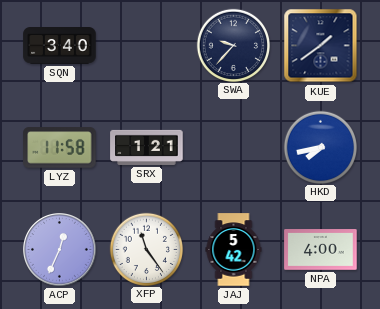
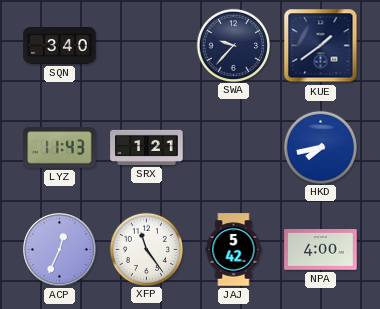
LYZ: 11:58 -> 11:43
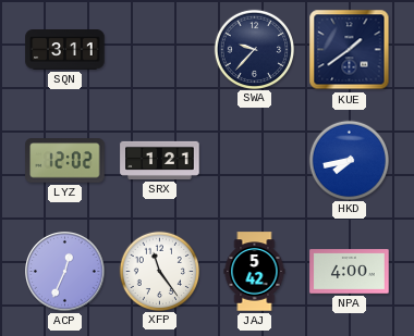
SQN: 3:40 -> 3:11
LYZ: 11:43 -> 12:02
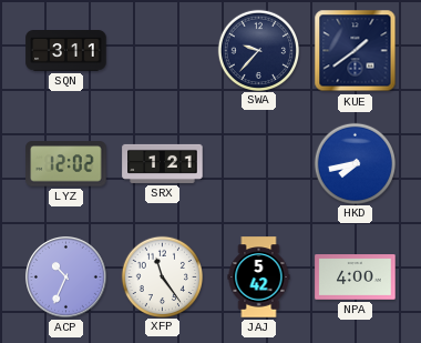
ACP: 12:34 -> 10:34
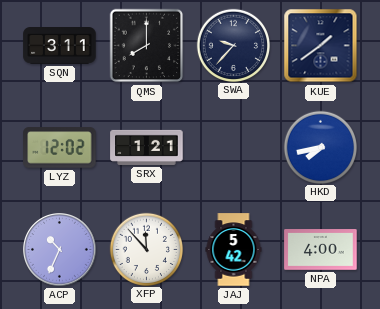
QMS: none -> 8:00
XFP: 11:24 -> 11:53
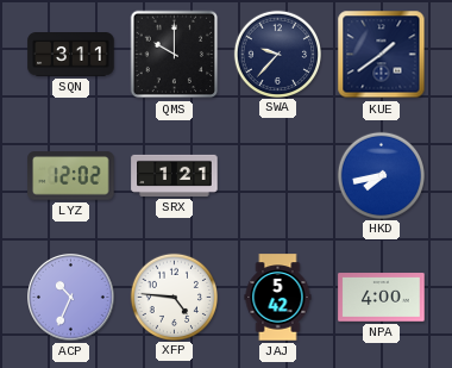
QMS: 8:00 -> 10:00
XFP: 11:53 -> 4:46
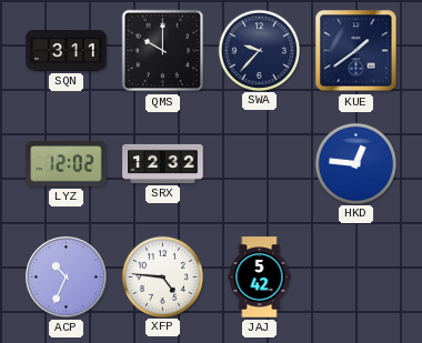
SRX: 1:21 -> 12:32
HKD: 7:43 -> 12:46
NPA: 4:00 -> none
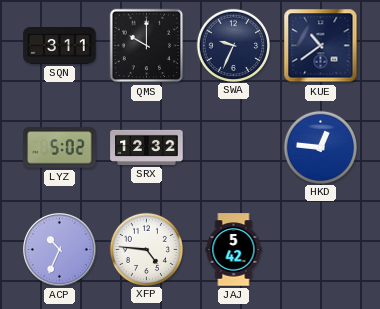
SWA: 9:37 -> 9:34
KUE: 1:39 -> 10:39
LYZ: 12:02 -> 5:02
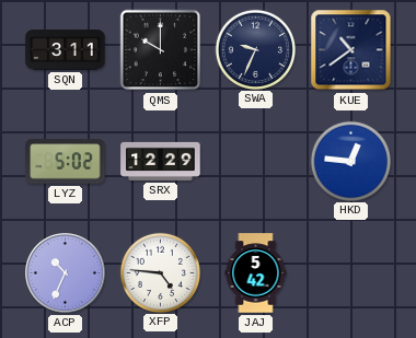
SRX: 12:32 -> 12:29
